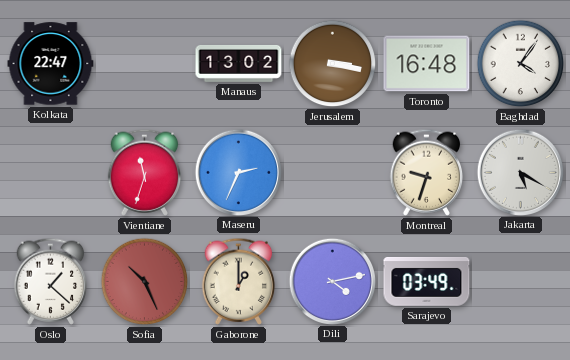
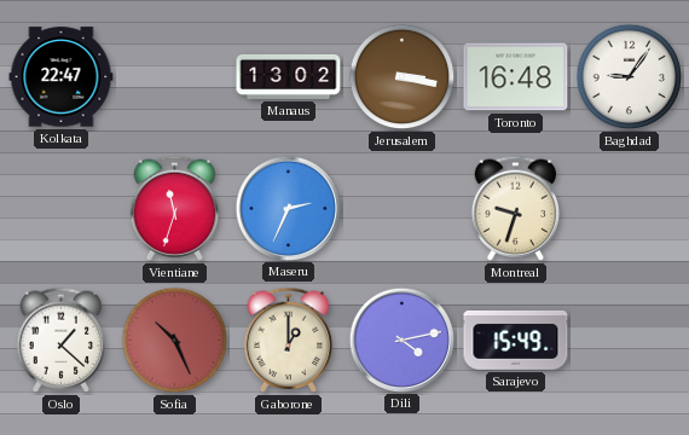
Baghdad: 4:06 -> 9:06
Jakarta: 5:20 -> none
Sarajevo: 03:49 -> 15:49
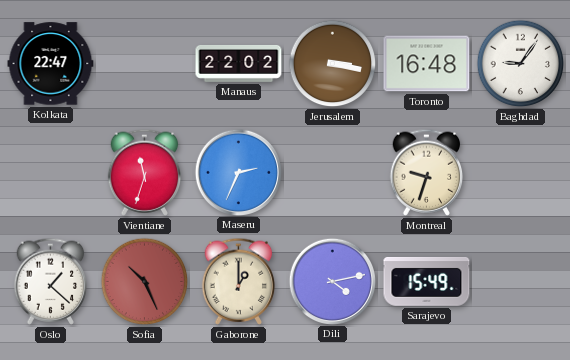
Manaus: 13:02 -> 22:02
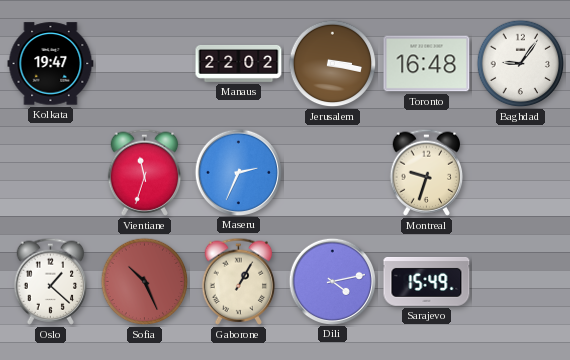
Kolkata: 22:47 -> 19:47
Gaborone: 1:00 -> 1:05
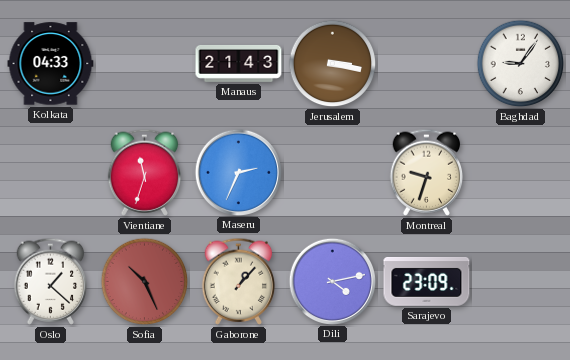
Kolkata: 19:47 -> 04:33
Manaus: 22:02 -> 21:43
Toronto: 16:48 -> none
Gaborone: 1:05 -> 1:07
Sarajevo: 15:49 -> 23:09
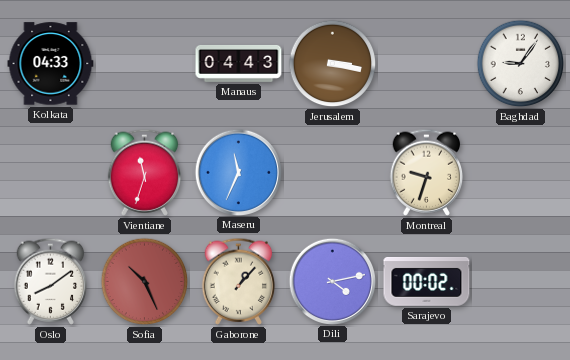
Manaus: 21:43 -> 04:43
Maseru: 2:34 -> 11:34
Oslo: 1:22 -> 8:09
Sarajevo: 23:09 -> 00:02
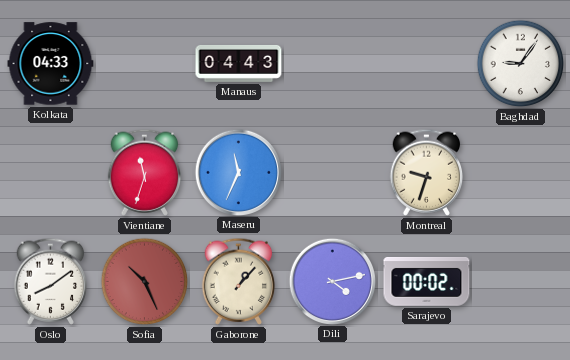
Jerusalem: 3:17 -> none
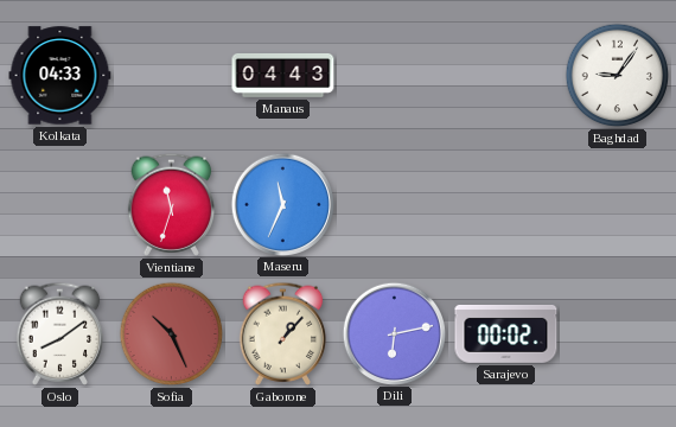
Montreal: 9:33 -> none
Dili: 4:13 -> 6:13
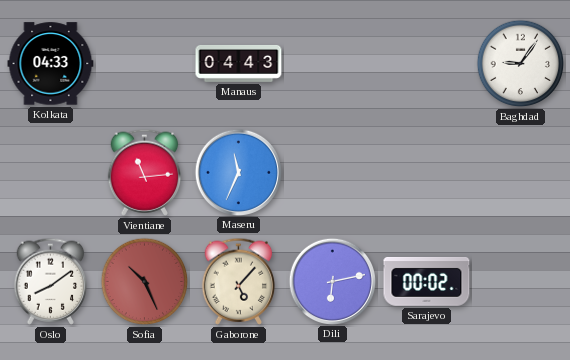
Vientiane: 11:33 -> 11:14
Gaborone: 1:07 -> 5:07
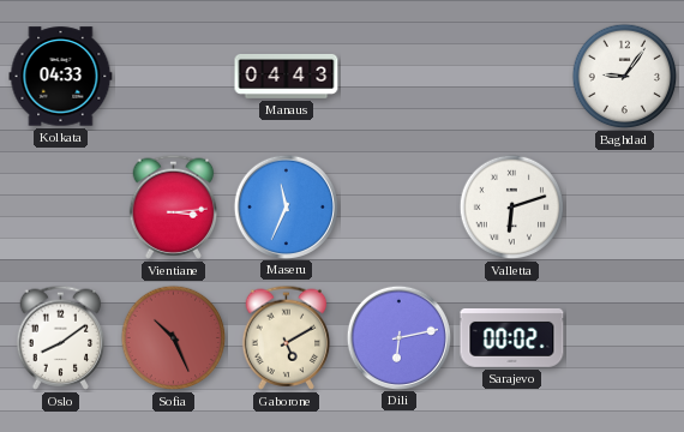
Vientiane: 11:14 -> 3:14
Valletta: none -> 6:12
Gaborone: 5:07 -> 5:10
